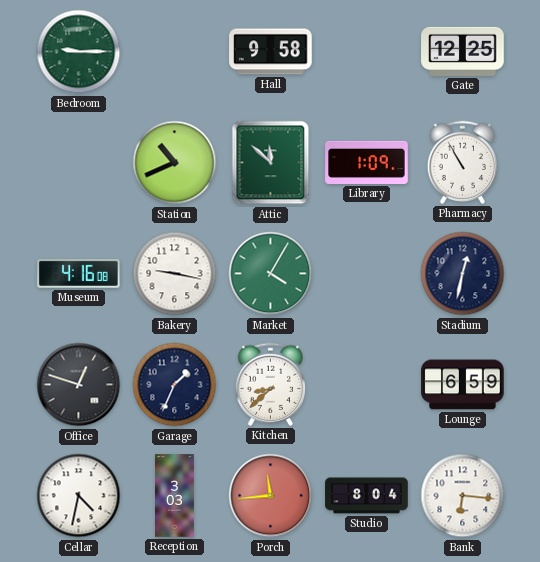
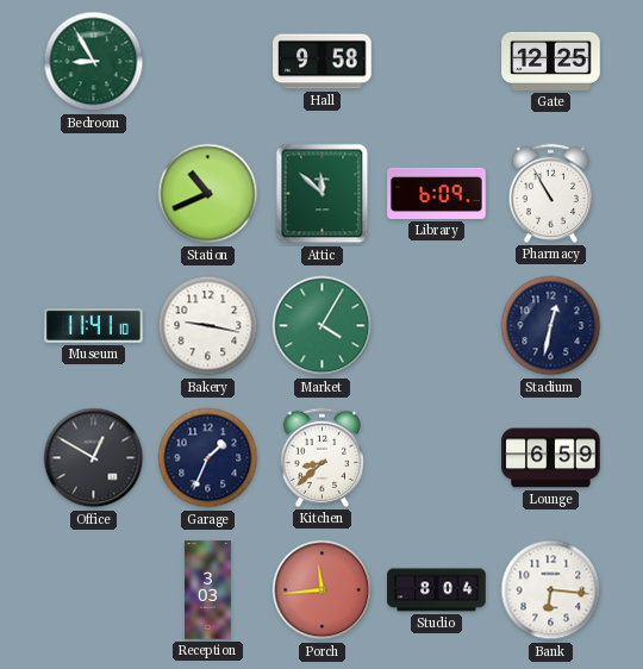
Bedroom: 9:15 -> 8:55
Library: 1:09 -> 6:09
Museum: 4:16 -> 11:41
Office: 12:48 -> 12:50
Cellar: 4:32 -> none
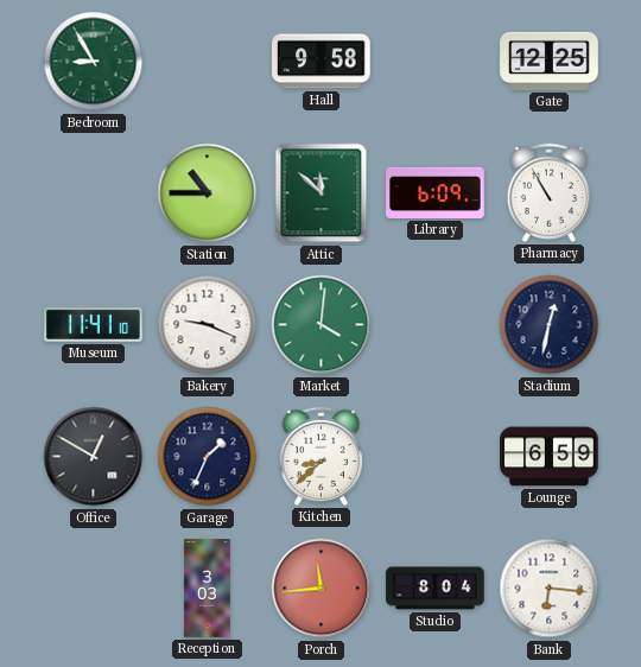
Station: 10:41 -> 10:45
Bakery: 9:17 -> 9:19
Market: 4:05 -> 4:01
